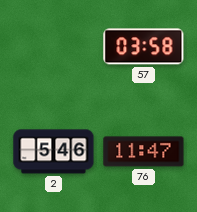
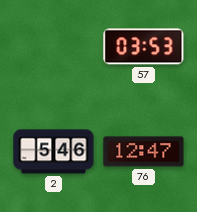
57: 03:58 -> 03:53
76: 11:47 -> 12:47
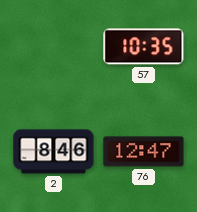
57: 03:53 -> 10:35
2: 5:46 -> 8:46
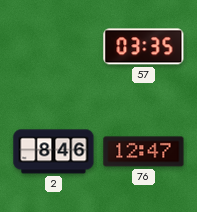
57: 10:35 -> 03:35
